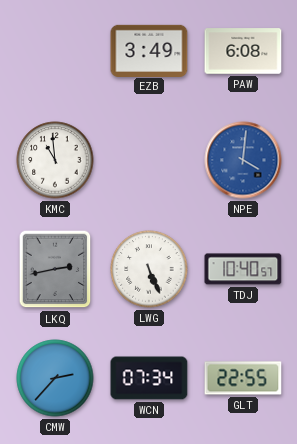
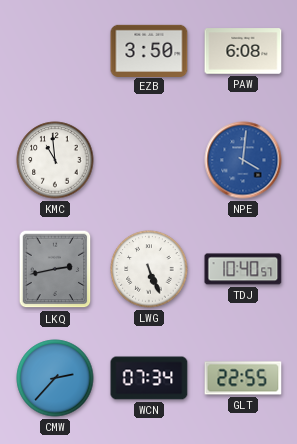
EZB: 3:49 -> 3:50
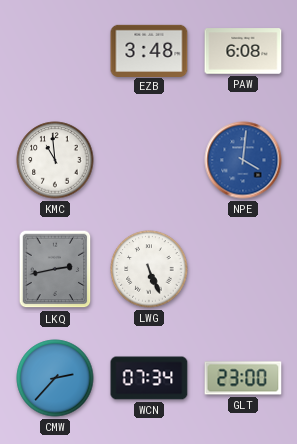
EZB: 3:50 -> 3:48
TDJ: 10:40 -> none
GLT: 22:55 -> 23:00
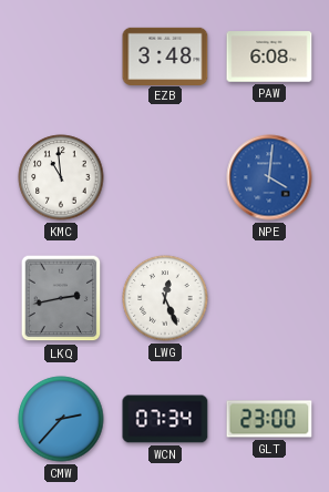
LWG: 5:26 -> 12:26
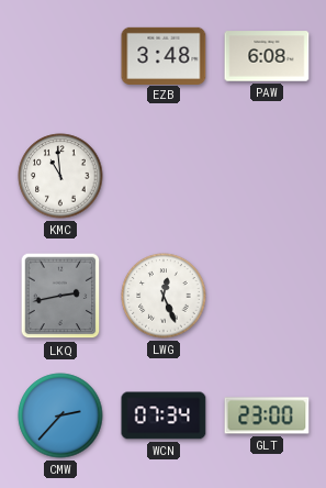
NPE: 4:01 -> none
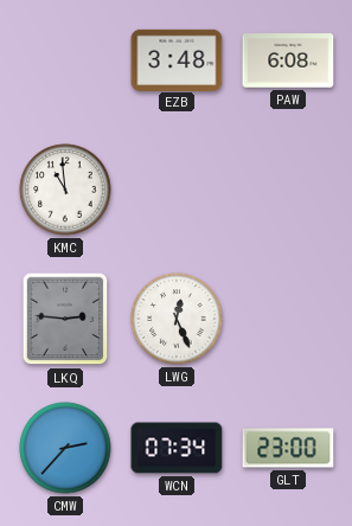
LKQ: 2:43 -> 2:46
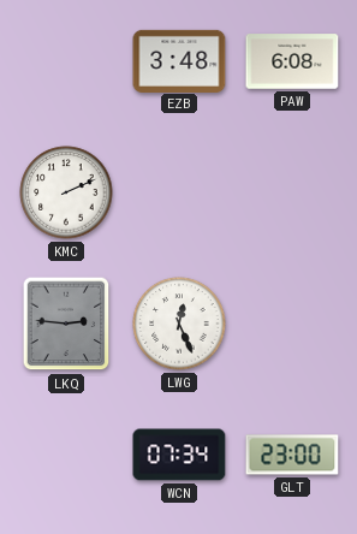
KMC: 10:59 -> 2:11
CMW: 2:37 -> none
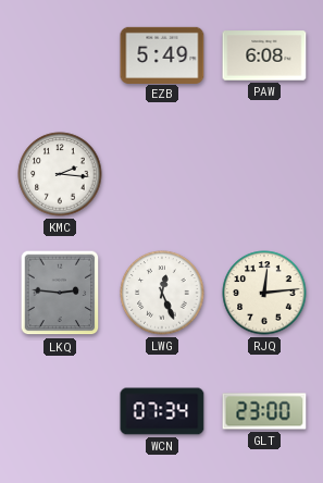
EZB: 3:48 -> 5:49
KMC: 2:11 -> 2:16
RJQ: none -> 12:14
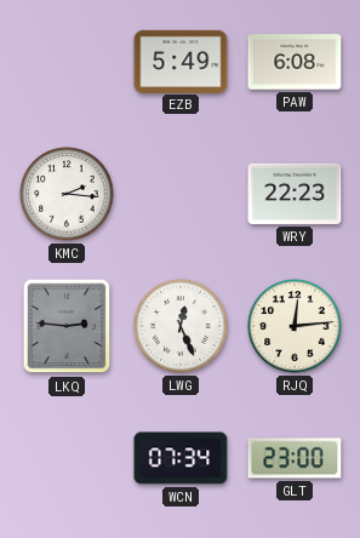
WRY: none -> 22:23
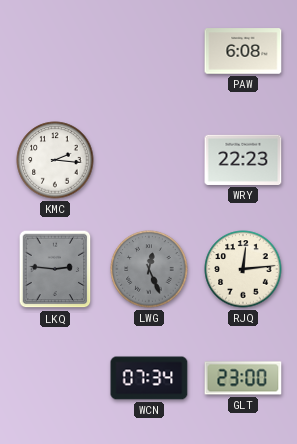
EZB: 5:49 -> none
LWG dial: white -> grey
